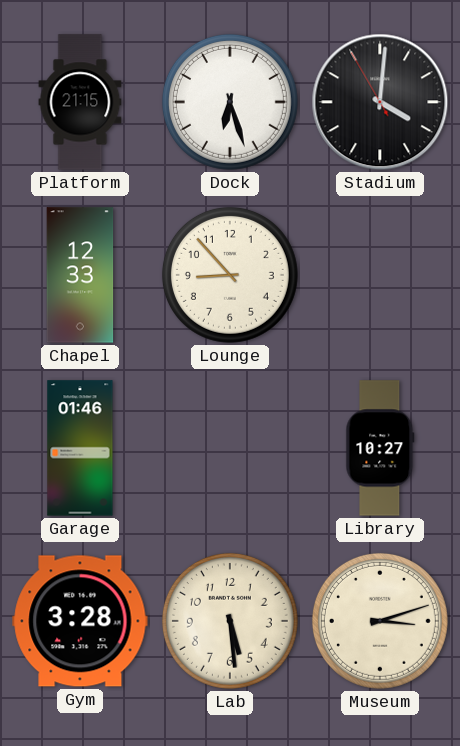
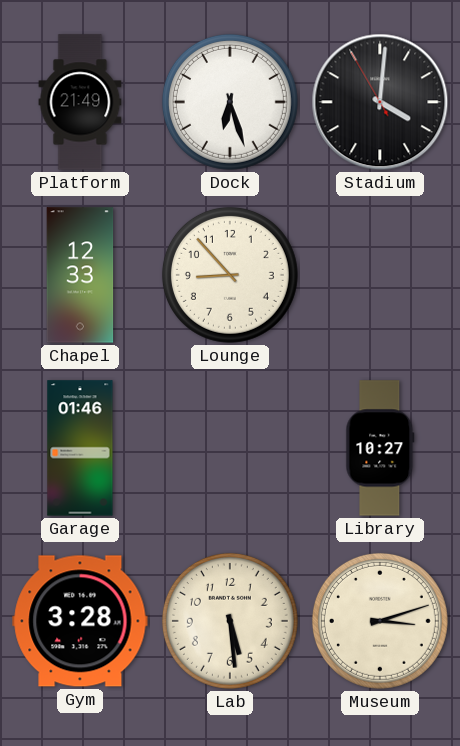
Platform: 21:15 -> 21:49
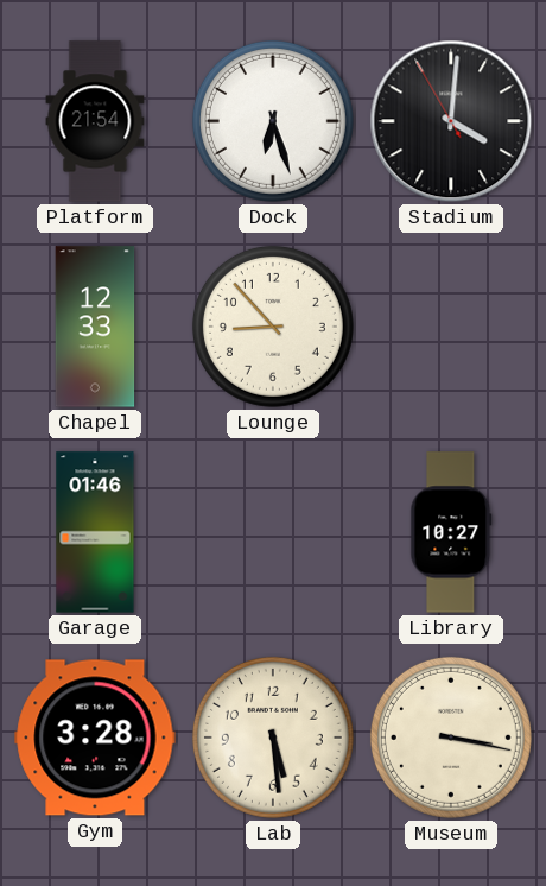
Platform: 21:49 -> 21:54
Museum: 3:12 -> 3:17
